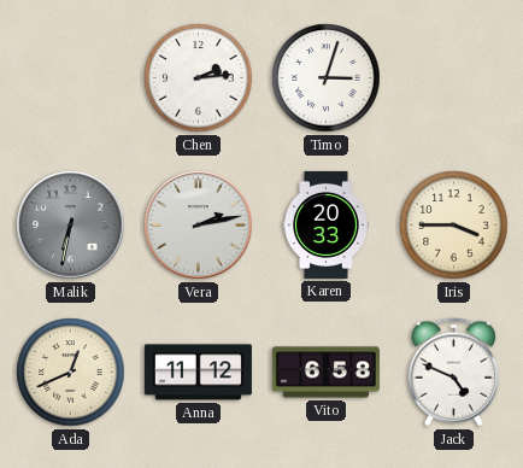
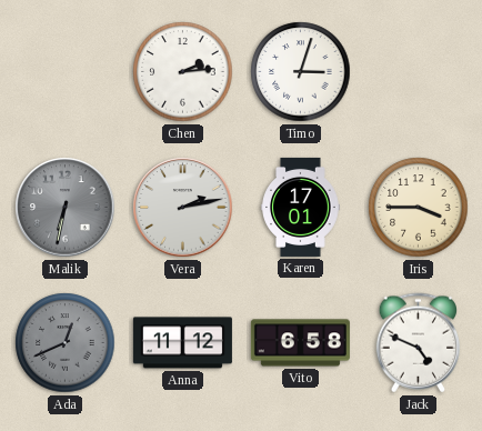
Karen: 20:33 -> 17:01
Ada dial: cream -> grey
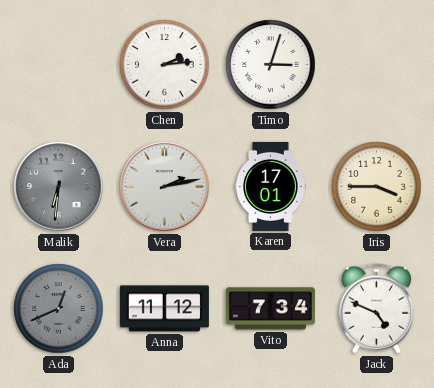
Malik: 6:32 -> 6:31
Vito: 6:58 -> 7:34
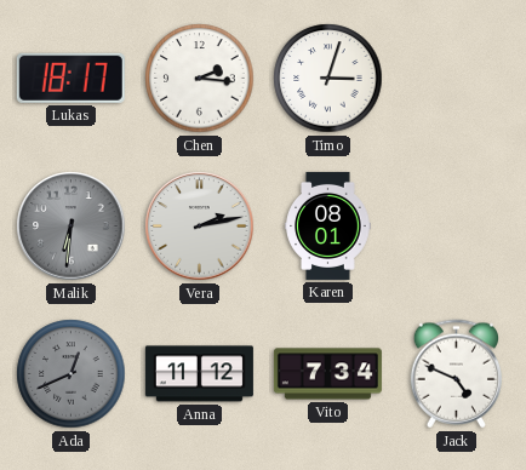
Lukas: none -> 18:17
Chen: 2:14 -> 2:16
Karen: 17:01 -> 08:01
Iris: 3:45 -> none
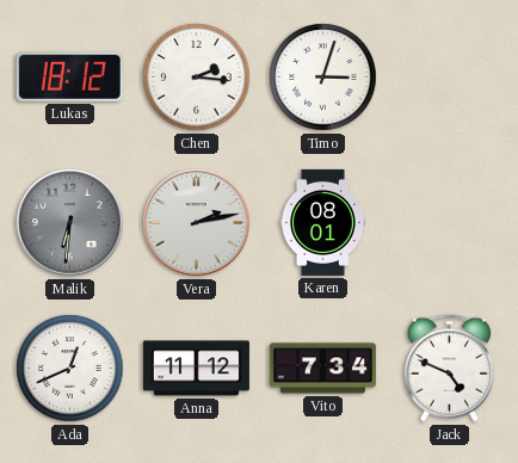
Lukas: 18:17 -> 18:12
Ada dial: grey -> white
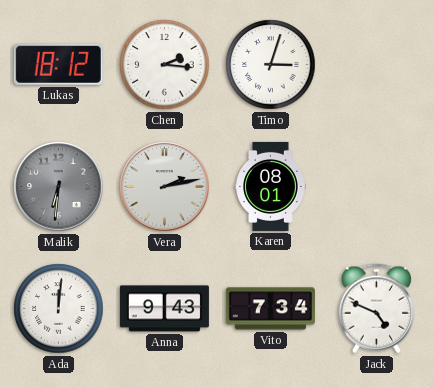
Ada: 12:41 -> 12:01
Anna: 11:12 -> 9:43
